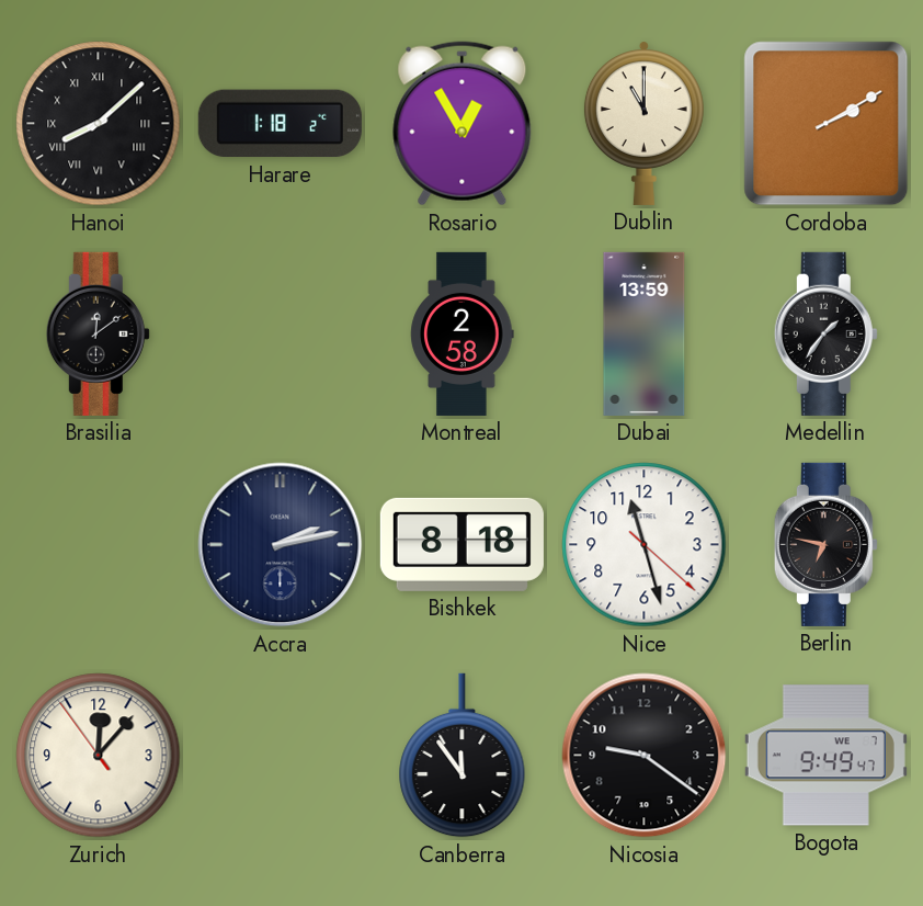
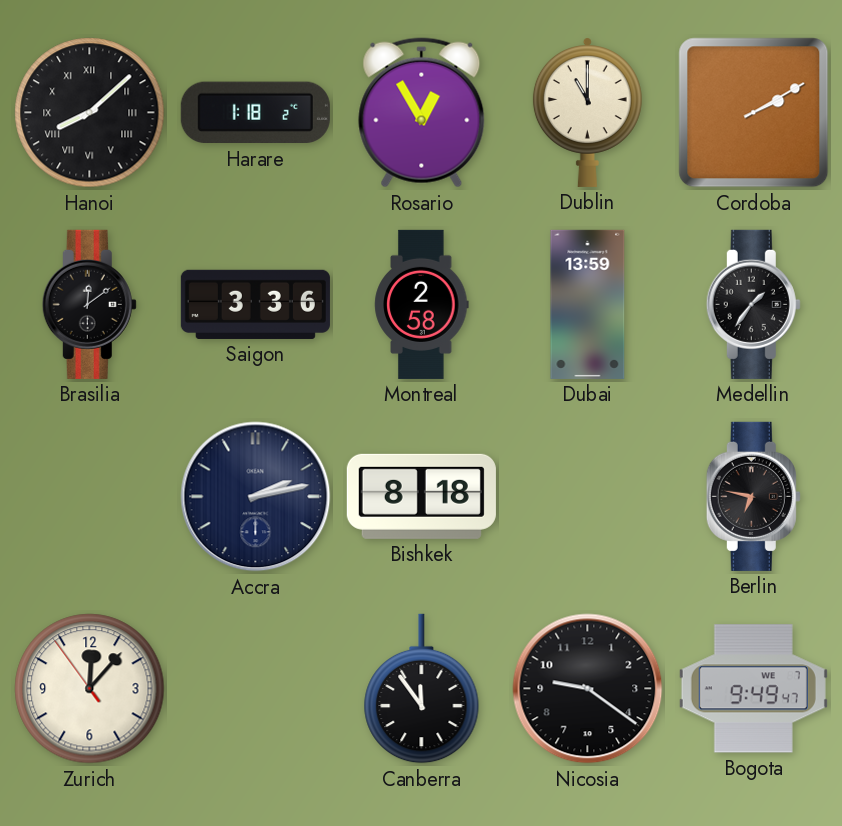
Saigon: none -> 3:36
Nice: 11:27 -> none
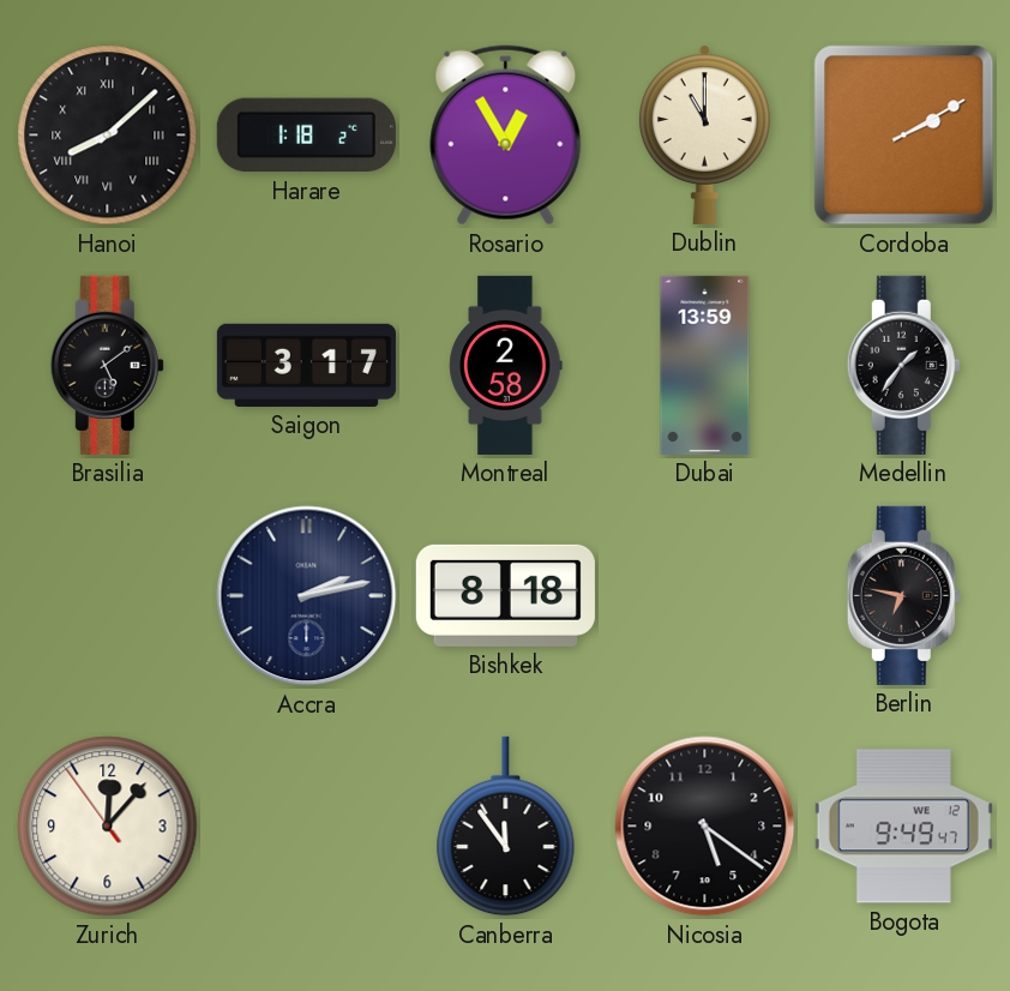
Brasilia: 12:09 -> 5:09
Saigon: 3:36 -> 3:17
Nicosia: 9:21 -> 5:21
Bogota date: WE 7 -> WE 12
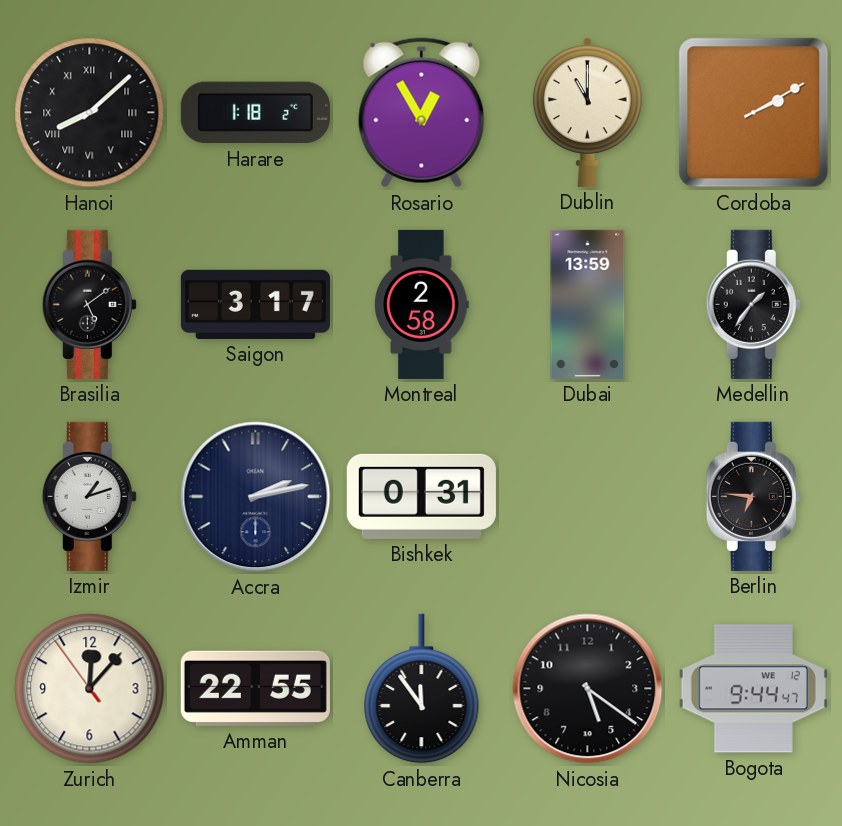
Izmir: none -> 1:12
Bishkek: 8:18 -> 0:31
Berlin: 6:47 -> 6:46
Amman: none -> 22:55
Bogota: 9:49 -> 9:44
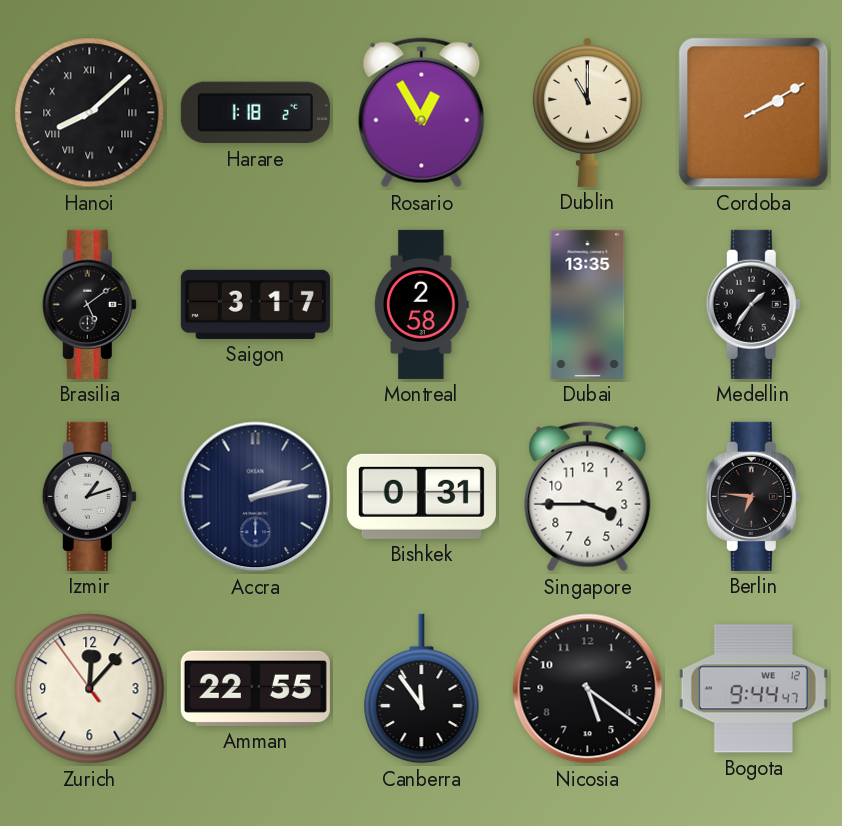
Dubai: 13:59 -> 13:35
Singapore: none -> 3:45
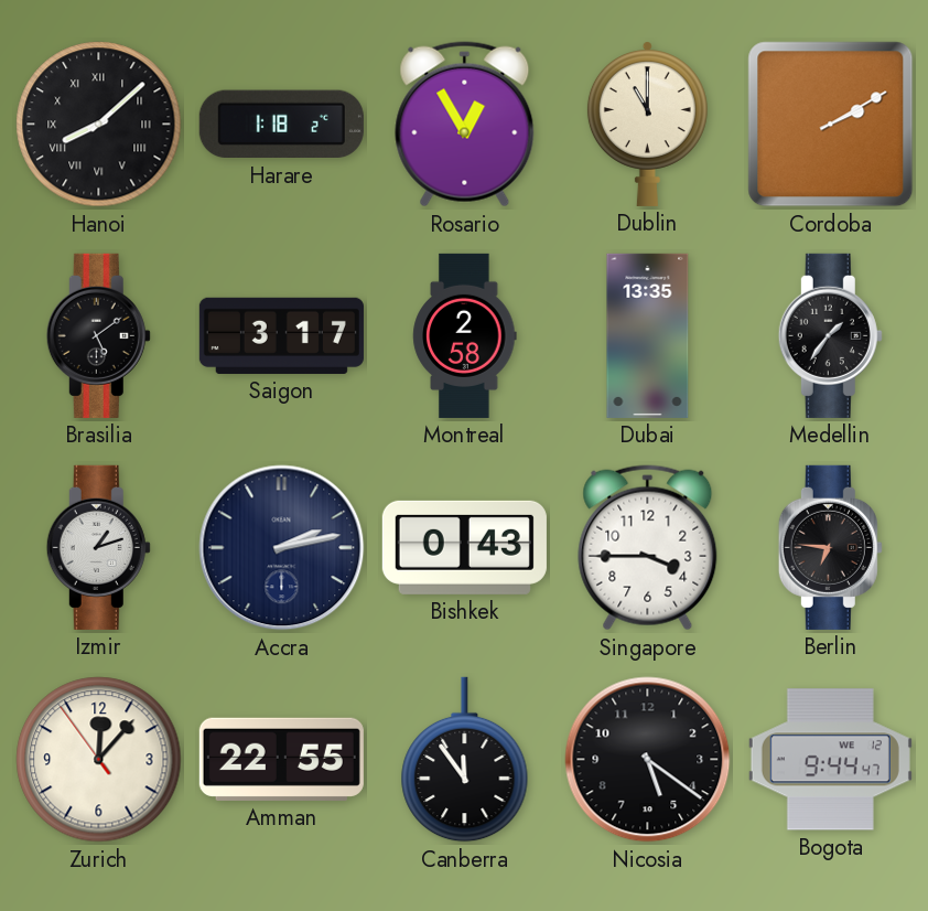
Bishkek: 0:31 -> 0:43
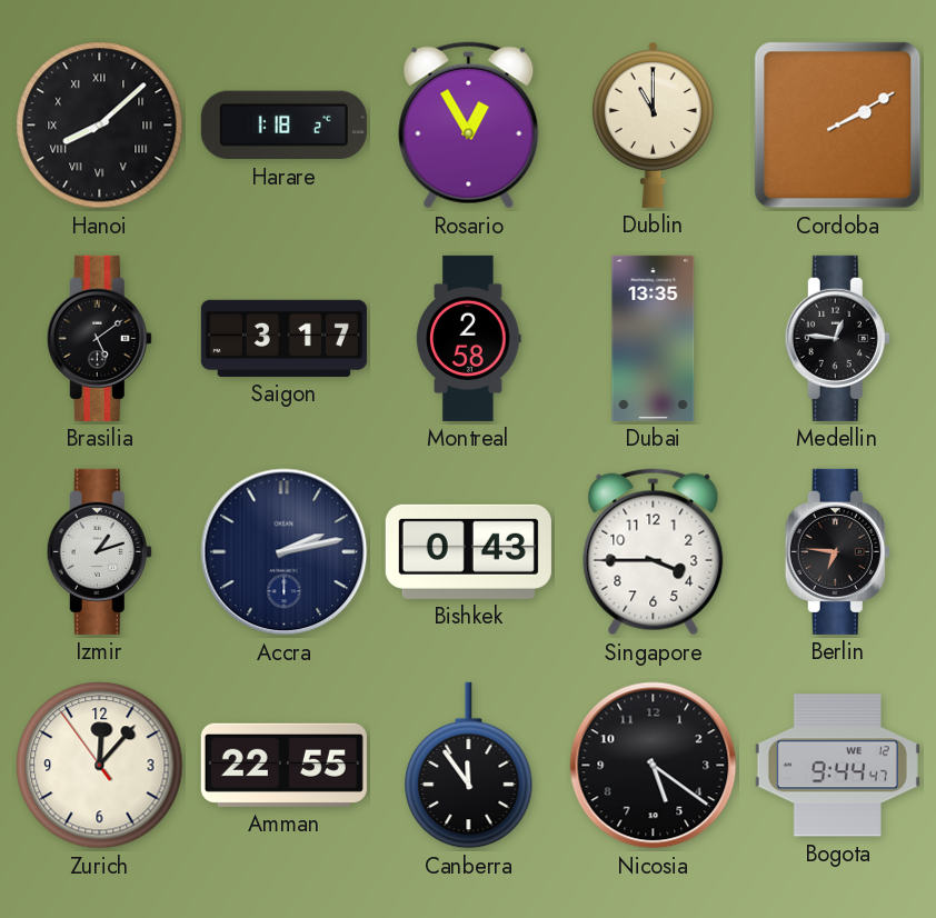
Medellin: 1:36 -> 12:46
